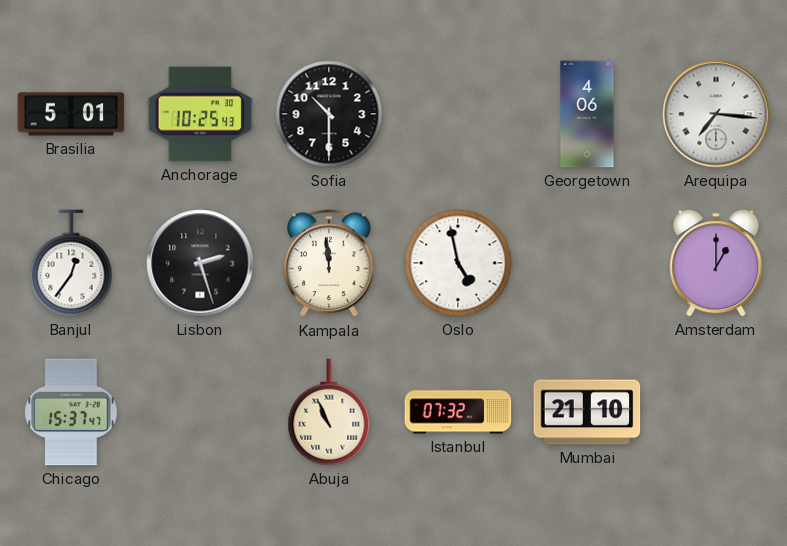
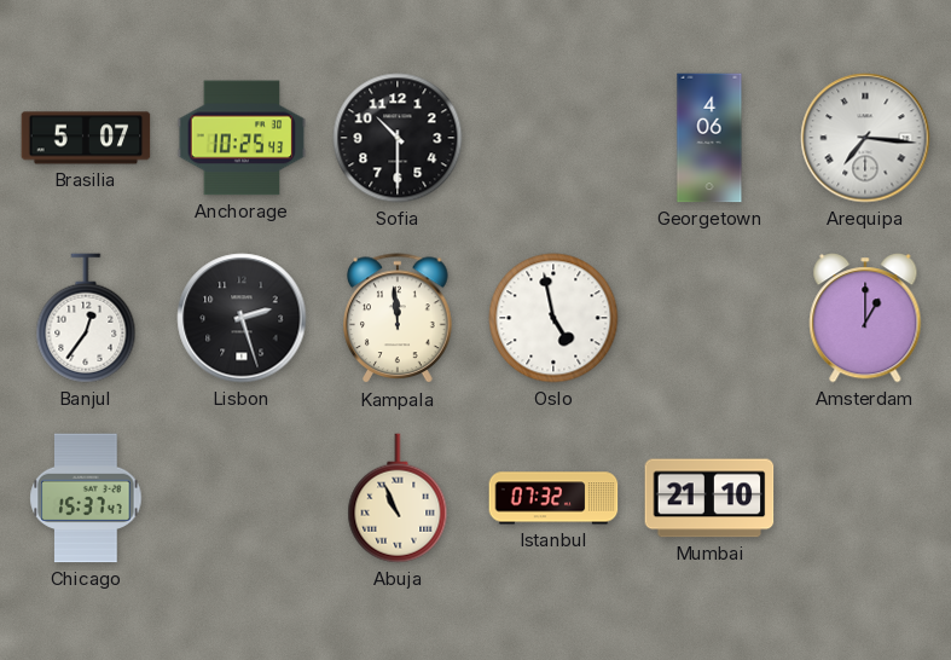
Brasilia: 5:01 -> 5:07
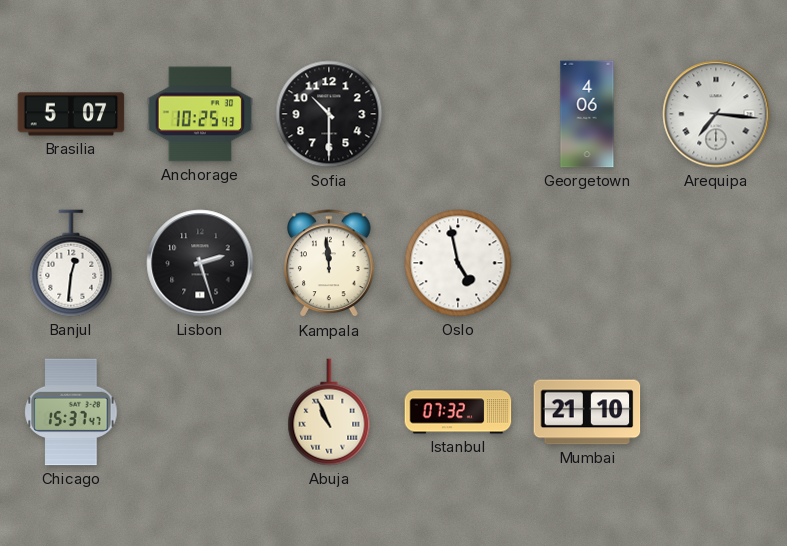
Banjul: 12:36 -> 12:31
Amsterdam: 1:00 -> none
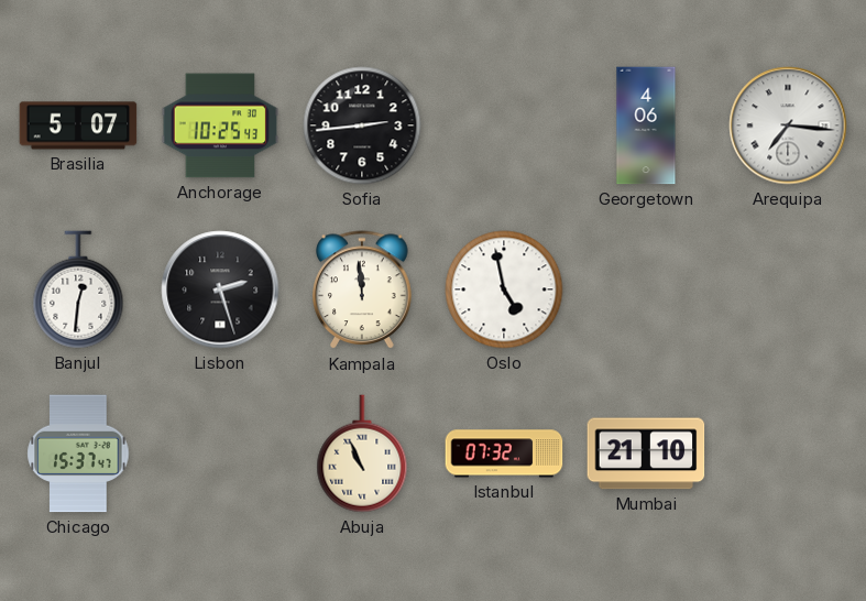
Sofia: 10:30 -> 2:44
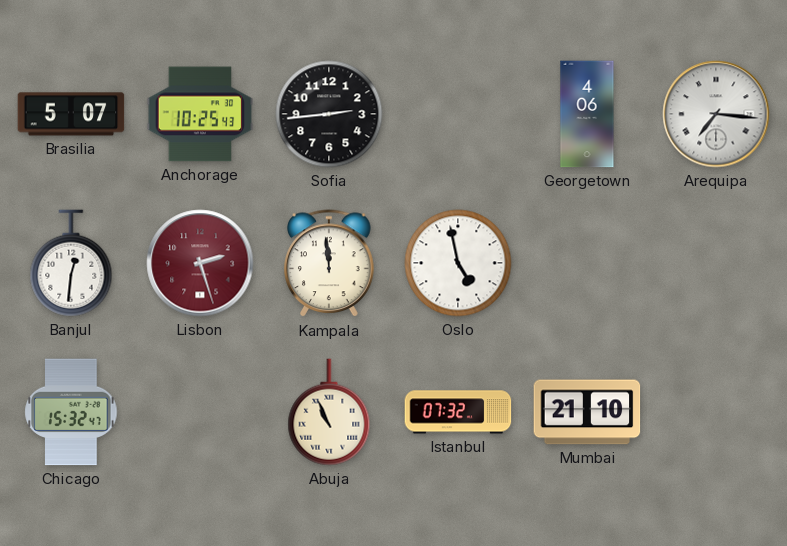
Lisbon dial: black -> burgundy
Chicago: 15:37 -> 15:32
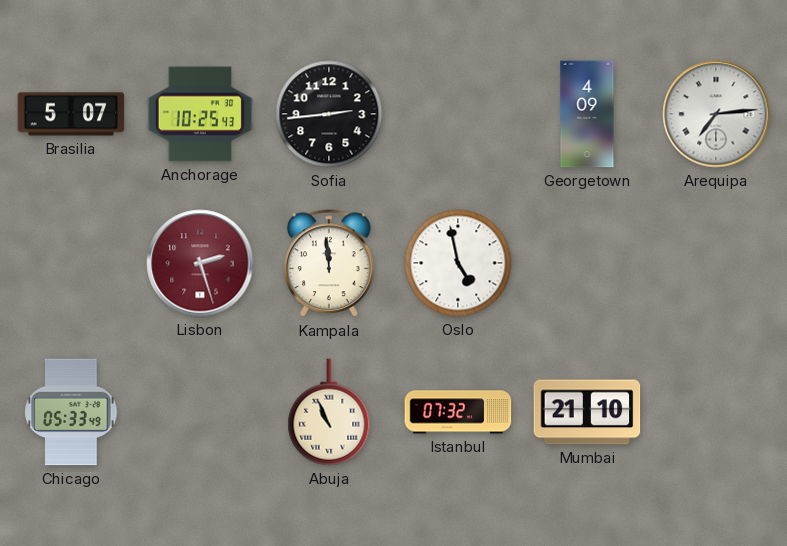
Georgetown: 4:06 -> 4:09
Arequipa: 7:16 -> 7:14
Banjul: 12:31 -> none
Chicago: 15:32 -> 05:33
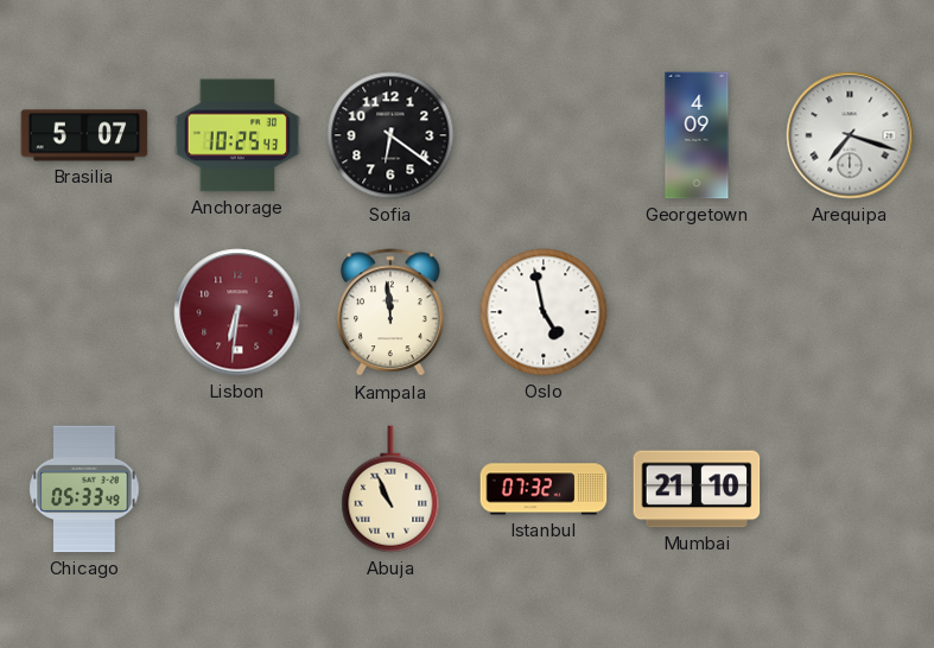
Sofia: 2:44 -> 6:21
Arequipa: 7:14 -> 7:18
Lisbon: 2:27 -> 6:31
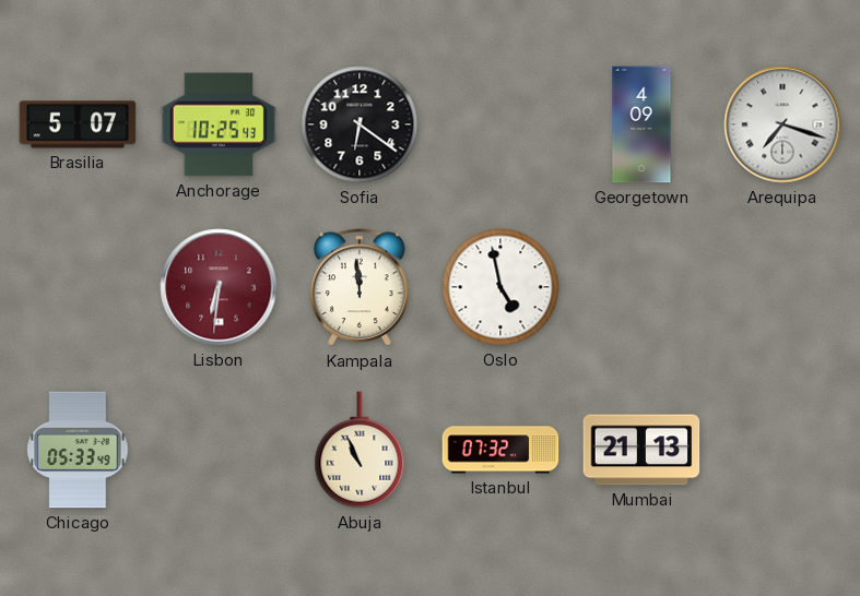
Mumbai: 21:10 -> 21:13
